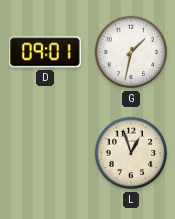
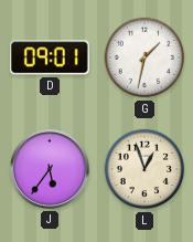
J: none -> 5:36
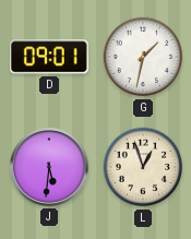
J: 5:36 -> 5:31
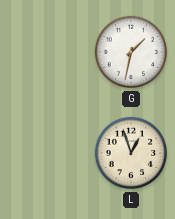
D: 09:01 -> none
J: 5:31 -> none
